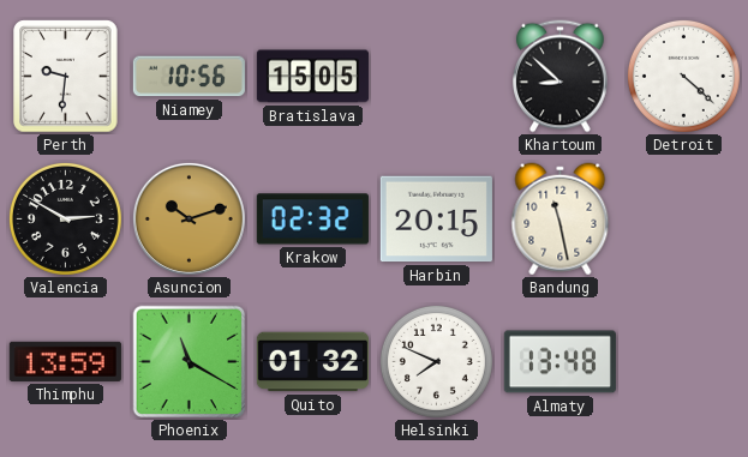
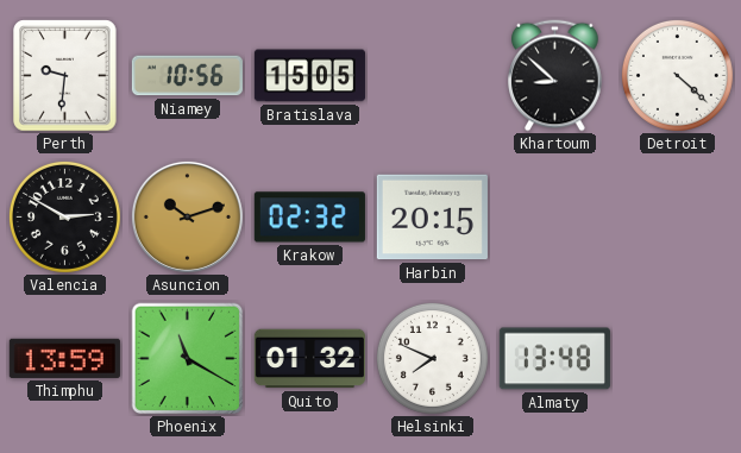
Bandung: 11:28 -> none
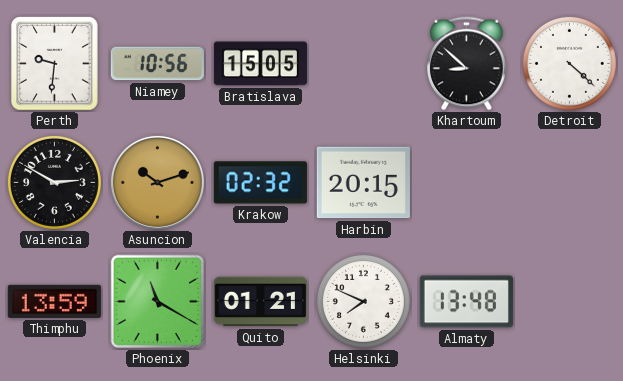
Quito: 01:32 -> 01:21
